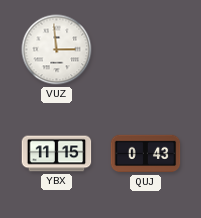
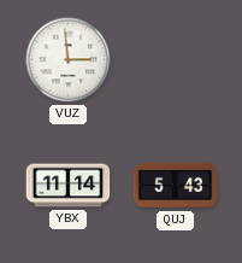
YBX: 11:15 -> 11:14
QUJ: 0:43 -> 5:43
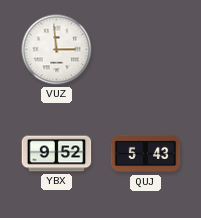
YBX: 11:14 -> 9:52
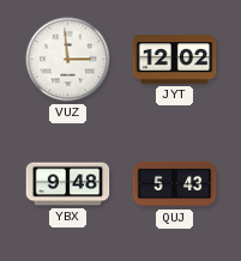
JYT: none -> 12:02
YBX: 9:52 -> 9:48
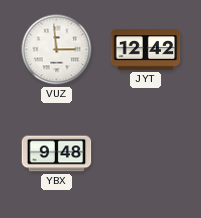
JYT: 12:02 -> 12:42
QUJ: 5:43 -> none
